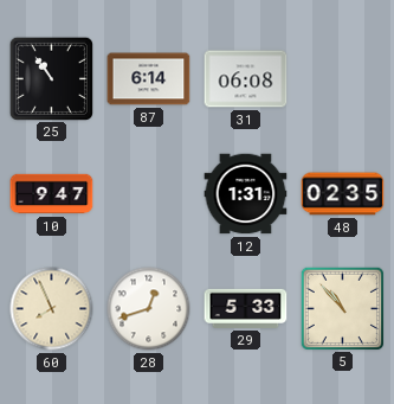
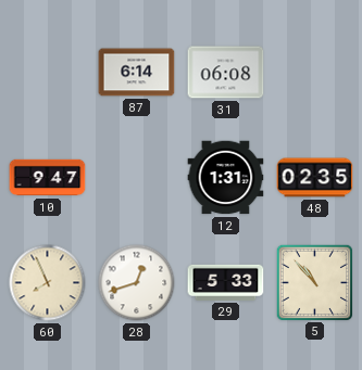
25: 10:54 -> none
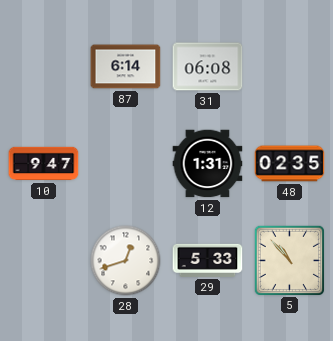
60: 7:56 -> none
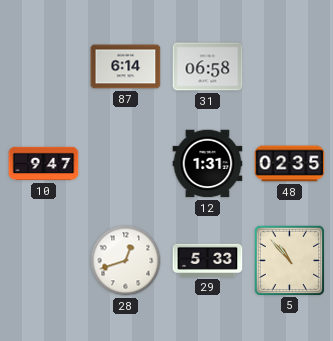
31: 06:08 -> 06:58
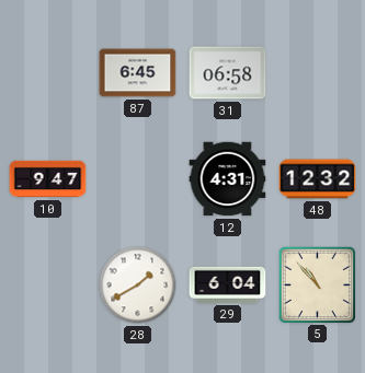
87: 6:14 -> 6:45
12: 1:31 -> 4:31
48: 02:35 -> 12:32
28: 12:42 -> 1:40
29: 5:33 -> 6:04
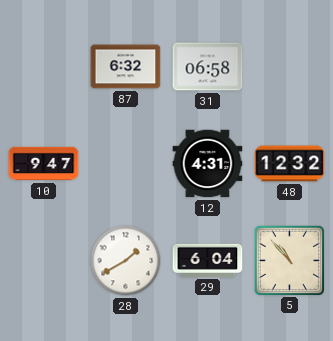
87: 6:45 -> 6:32
